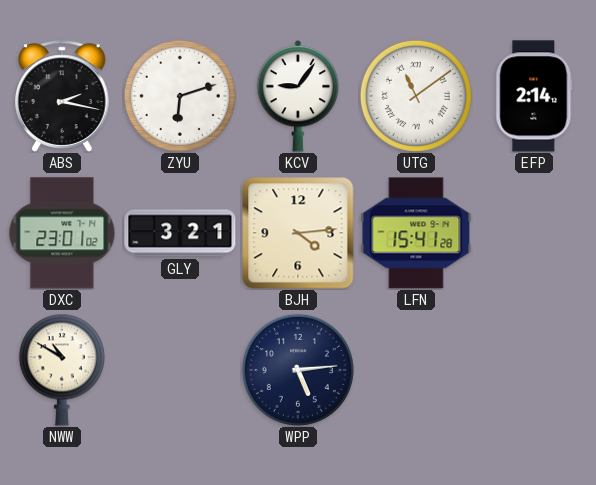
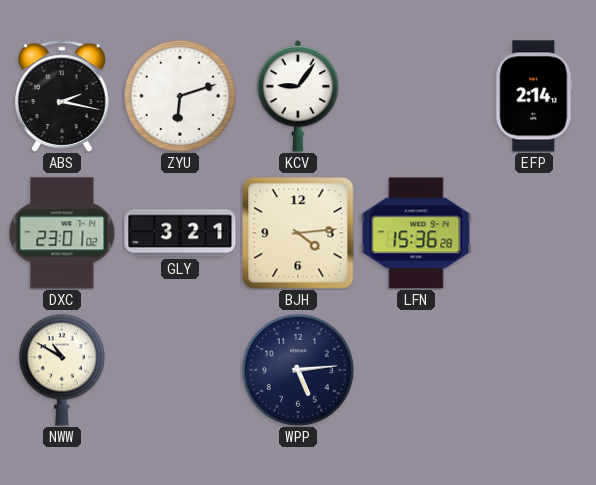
UTG: 11:09 -> none
LFN: 15:41 -> 15:36
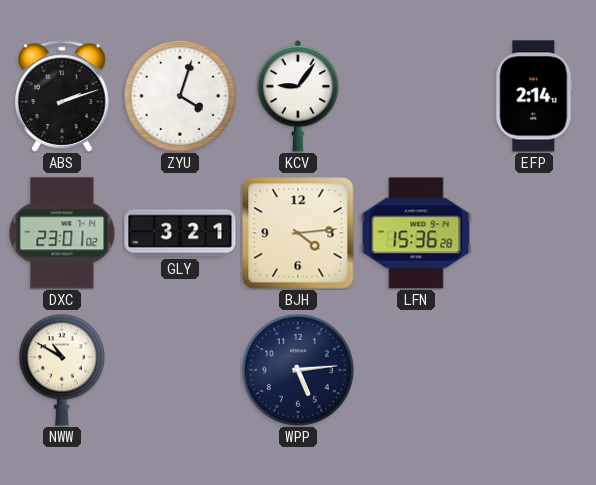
ABS: 2:17 -> 2:12
ZYU: 6:12 -> 4:03
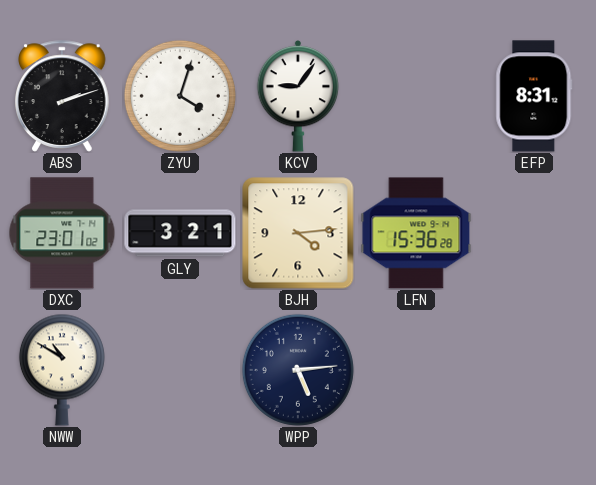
EFP: 2:14 -> 8:31
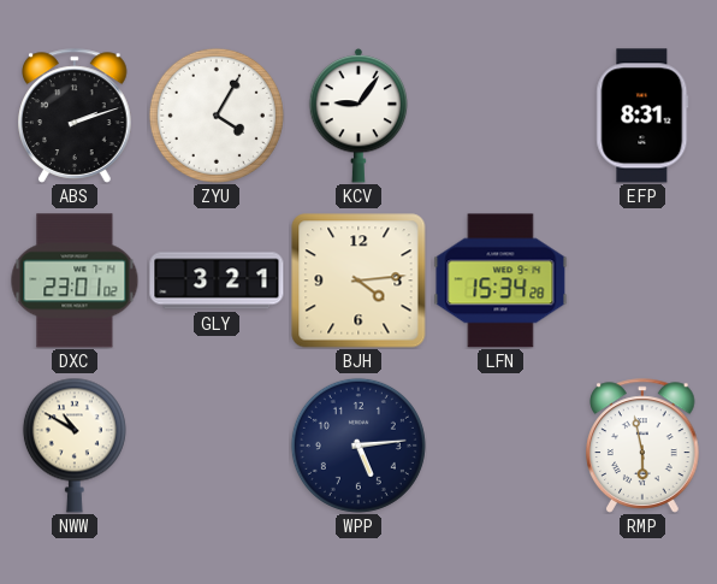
ZYU: 4:03 -> 4:05
LFN: 15:36 -> 15:34
RMP: none -> 5:58
